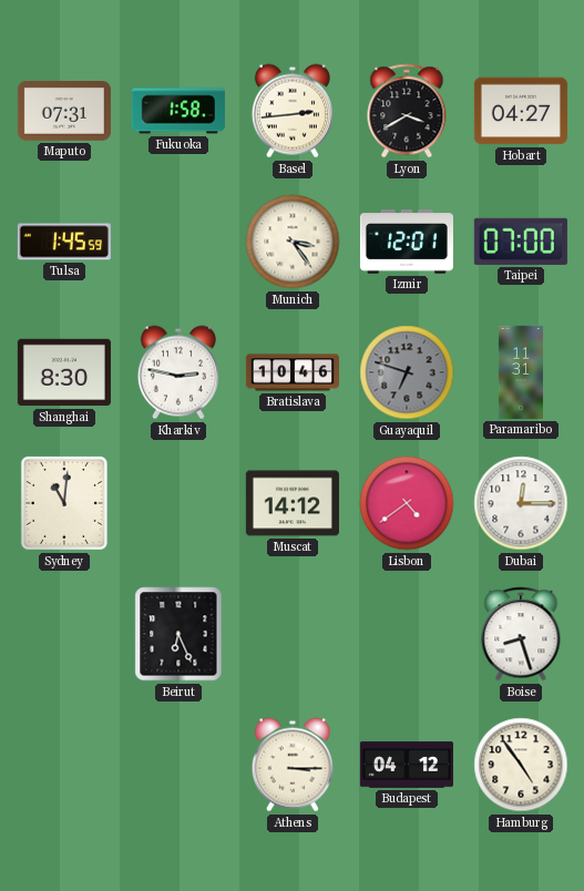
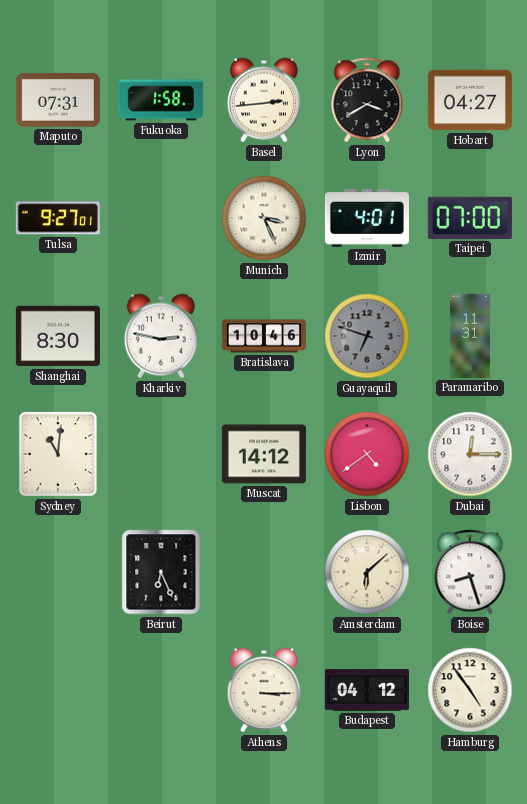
Tulsa: 1:45 -> 9:27
Munich: 3:24 -> 3:26
Izmir: 12:01 -> 4:01
Amsterdam: none -> 6:08
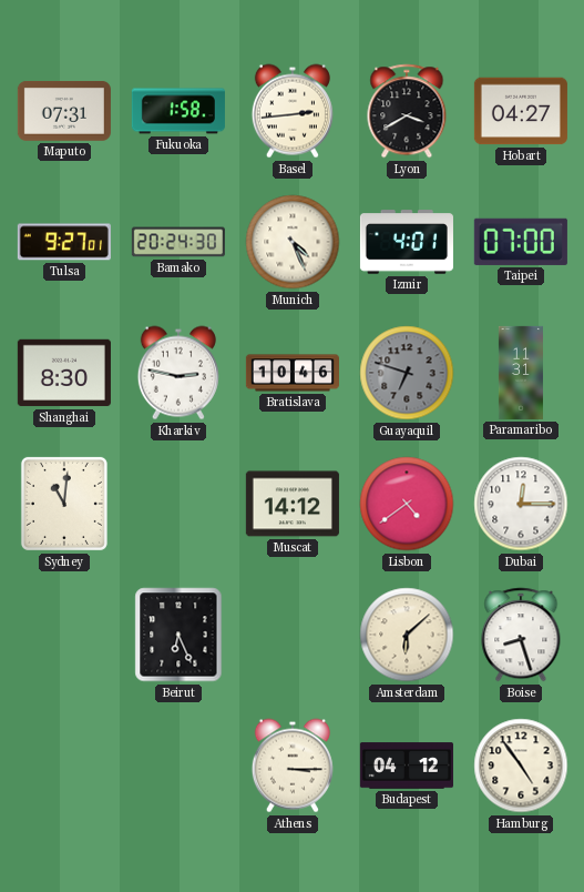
Bamako: none -> 20:24
Munich: 3:26 -> 4:26
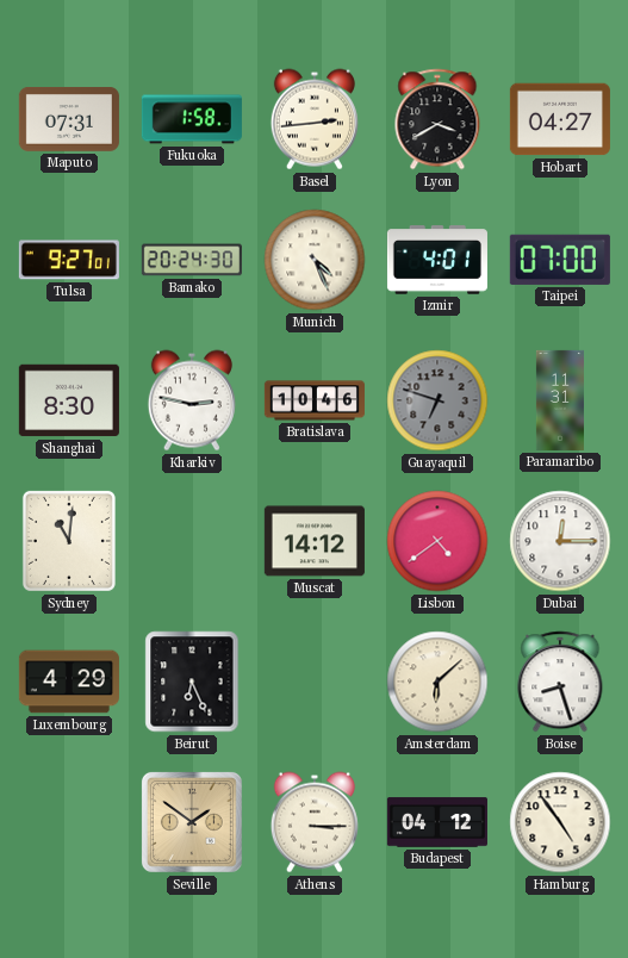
Luxembourg: none -> 4:29
Seville: none -> 1:51
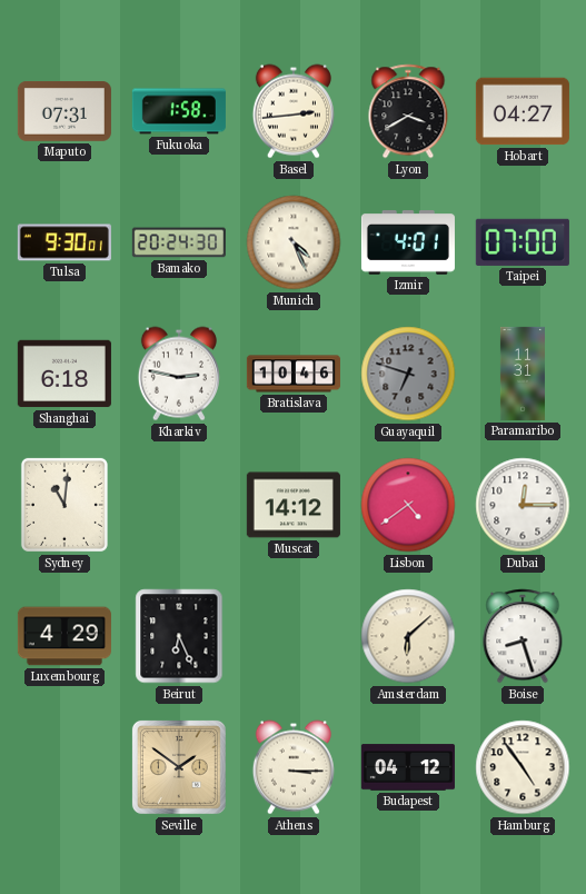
Tulsa: 9:27 -> 9:30
Shanghai: 8:30 -> 6:18
